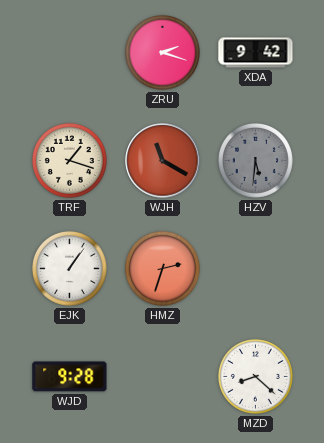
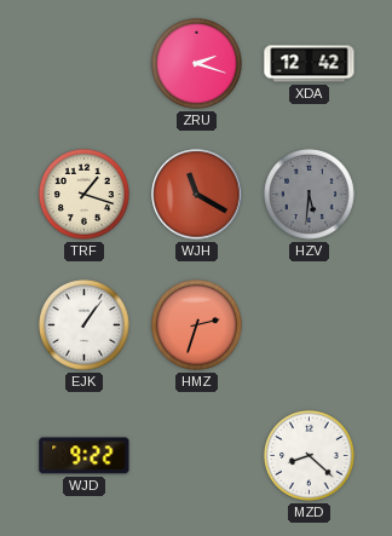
XDA: 9:42 -> 12:42
WJD: 9:28 -> 9:22
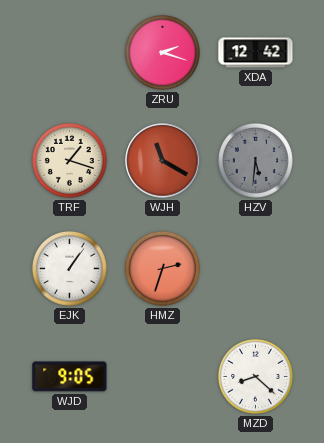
WJD: 9:22 -> 9:05
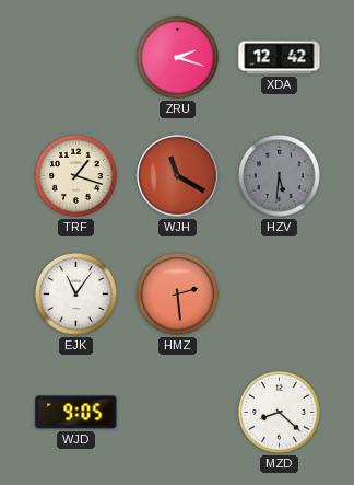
EJK: 1:06 -> 11:06
HMZ: 2:33 -> 2:29
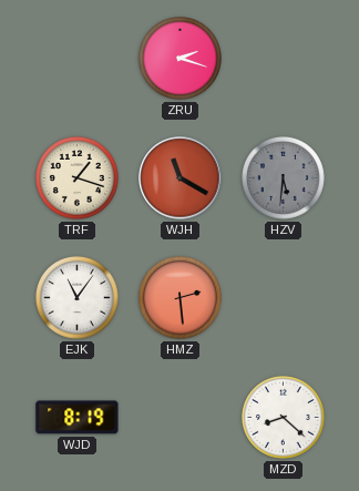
XDA: 12:42 -> none
WJD: 9:05 -> 8:19
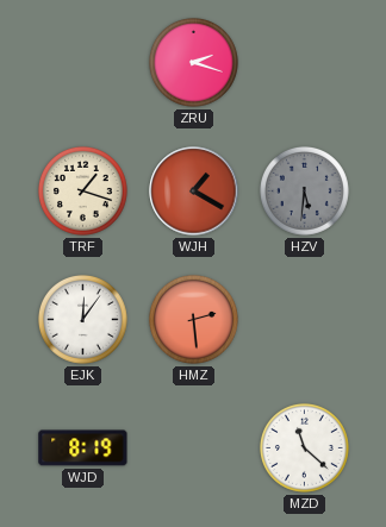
WJH: 11:20 -> 1:20
EJK: 11:06 -> 12:06
MZD: 8:22 -> 11:22
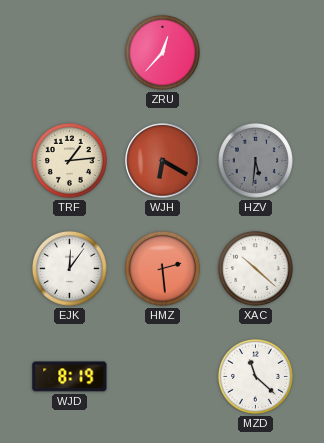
ZRU: 2:18 -> 12:37
TRF: 1:18 -> 1:14
WJH: 1:20 -> 6:20
XAC: none -> 10:22
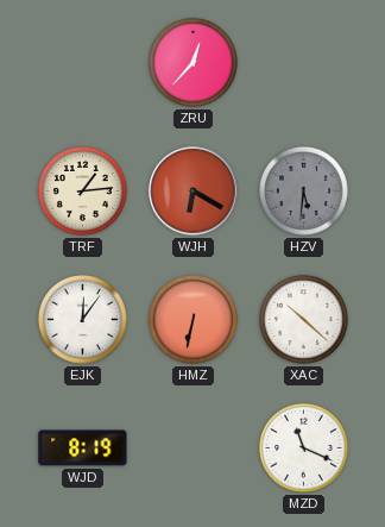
HMZ: 2:29 -> 6:32
MZD: 11:22 -> 11:19
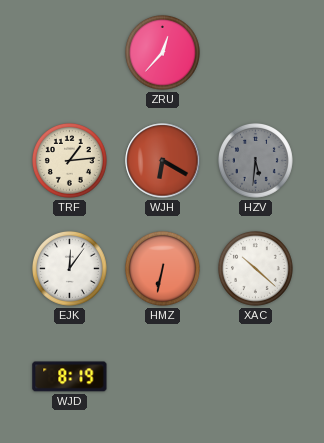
MZD: 11:19 -> none
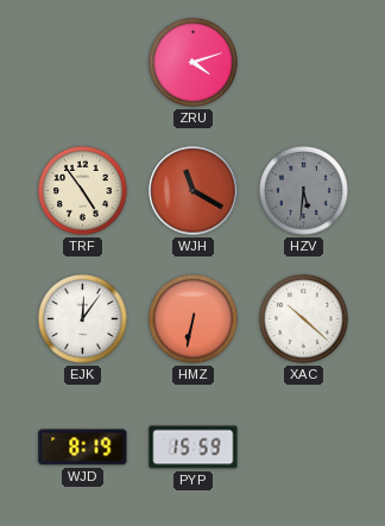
ZRU: 12:37 -> 4:12
TRF: 1:14 -> 4:54
WJH: 6:20 -> 11:20
PYP: none -> 15:59
